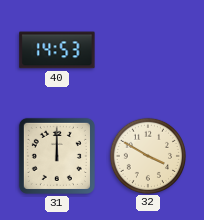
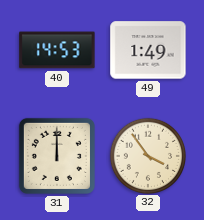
49: none -> 1:49
32: 3:50 -> 3:54
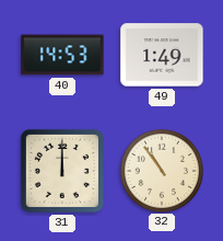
32: 3:54 -> 10:54
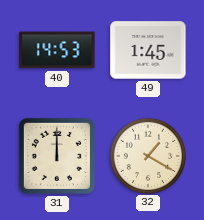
49: 1:49 -> 1:45
32: 10:54 -> 1:20
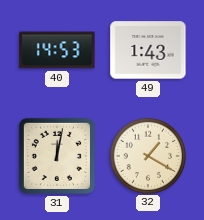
49: 1:45 -> 1:43
31: 12:00 -> 12:02
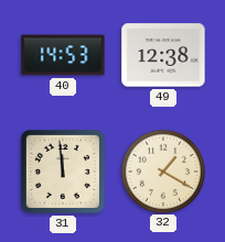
49: 1:43 -> 12:38
31: 12:02 -> 11:59
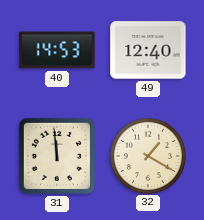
49: 12:38 -> 12:40
